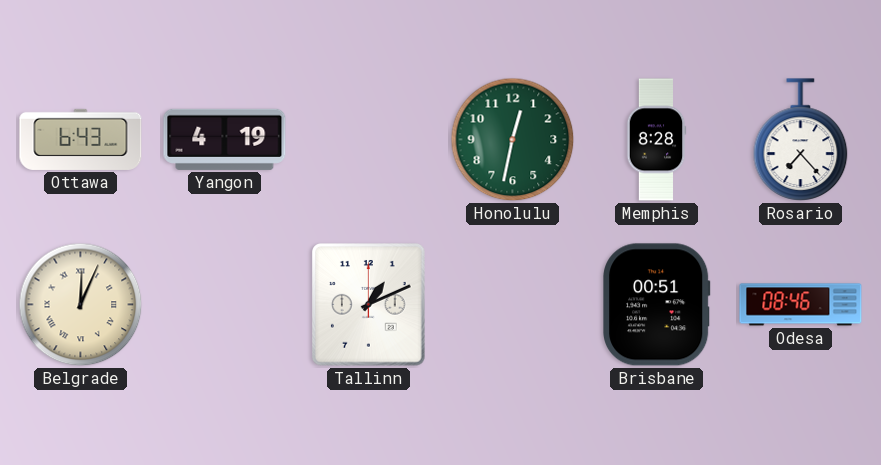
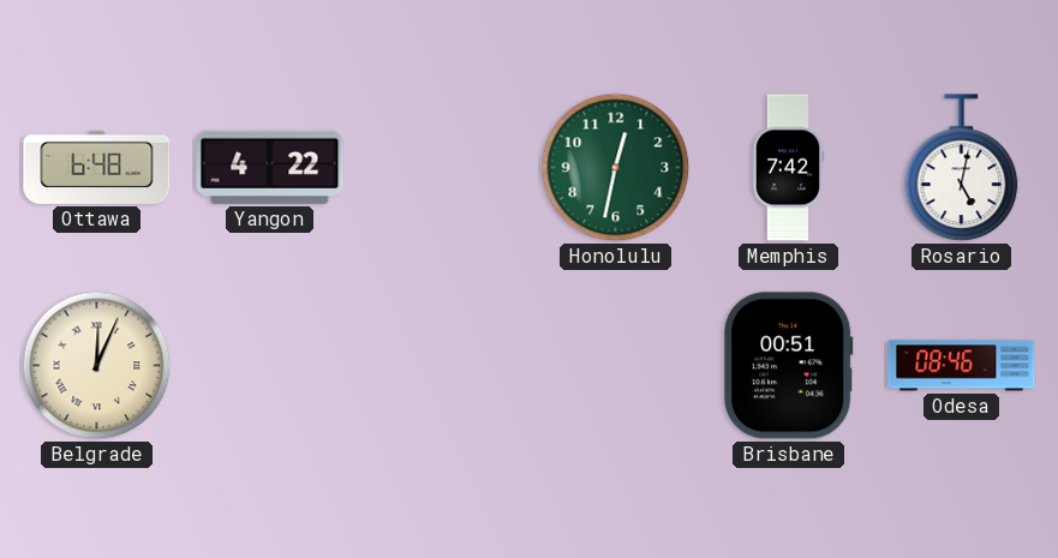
Ottawa: 6:43 -> 6:48
Yangon: 4:19 -> 4:22
Memphis: 8:28 -> 7:42
Rosario: 7:23 -> 5:02
Tallinn: 1:11 -> none
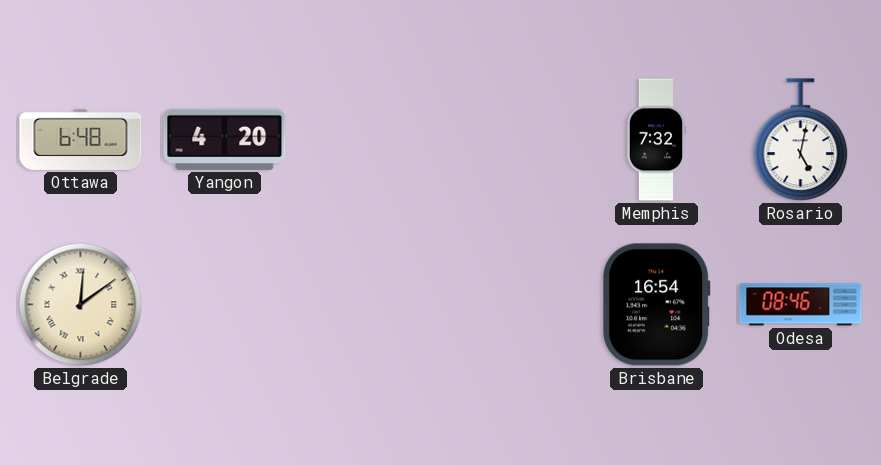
Yangon: 4:22 -> 4:20
Honolulu: 12:32 -> none
Memphis: 7:42 -> 7:32
Belgrade: 12:04 -> 12:09
Brisbane: 00:51 -> 16:54
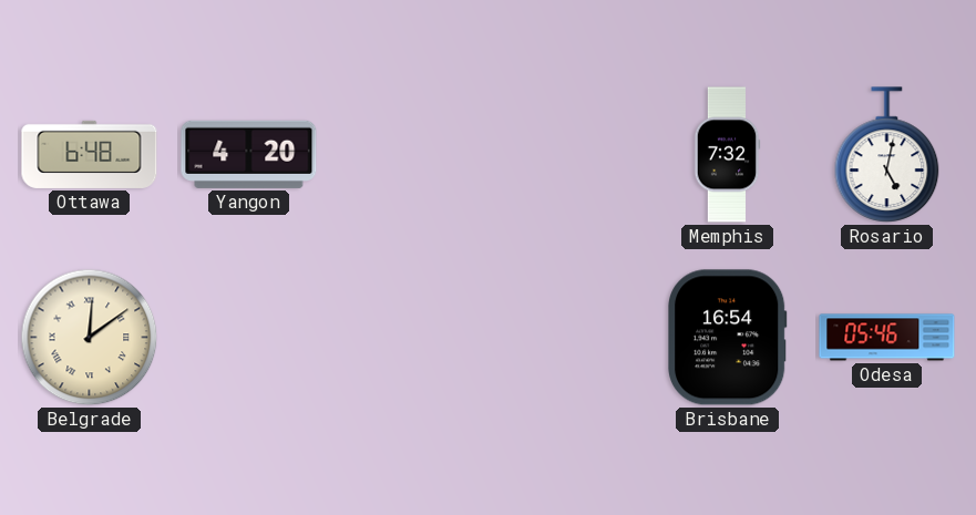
Odesa: 08:46 -> 05:46
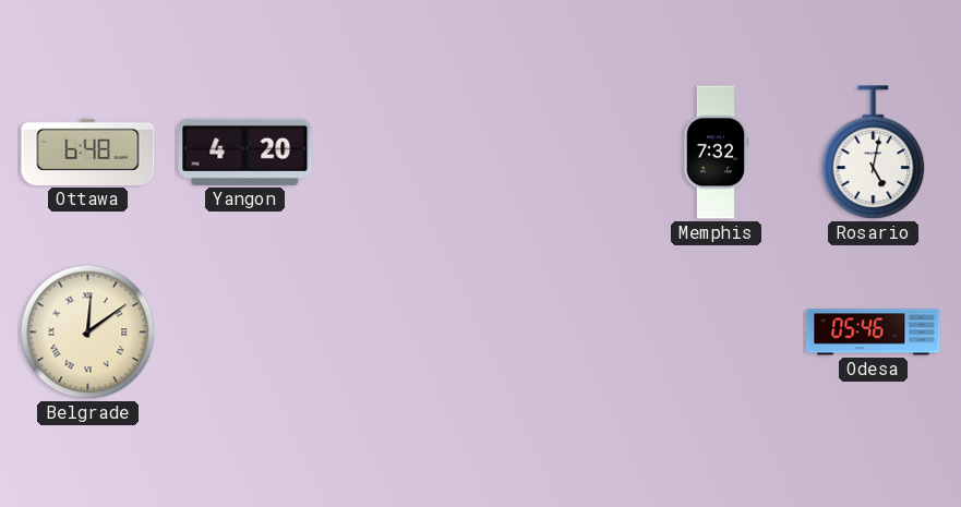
Brisbane: 16:54 -> none
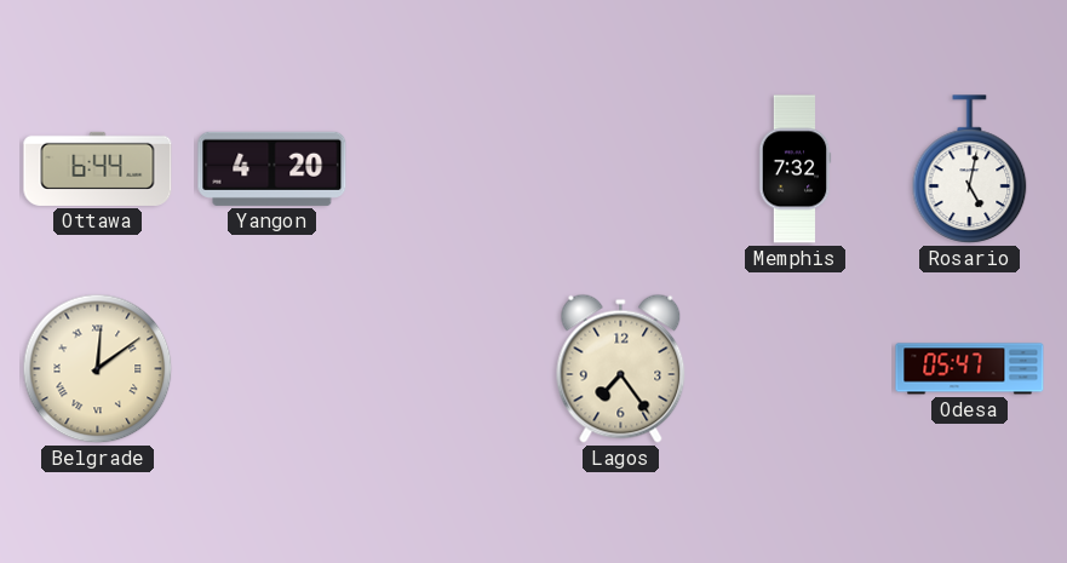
Ottawa: 6:48 -> 6:44
Lagos: none -> 7:24
Odesa: 05:46 -> 05:47
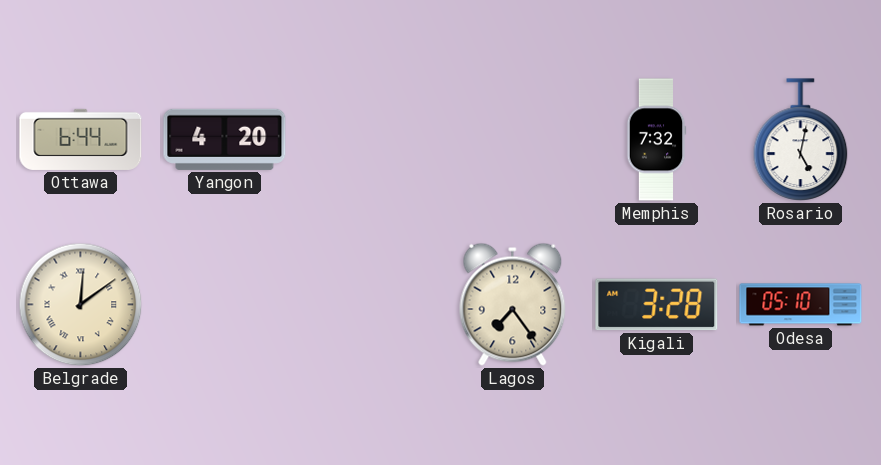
Kigali: none -> 3:28
Odesa: 05:47 -> 05:10
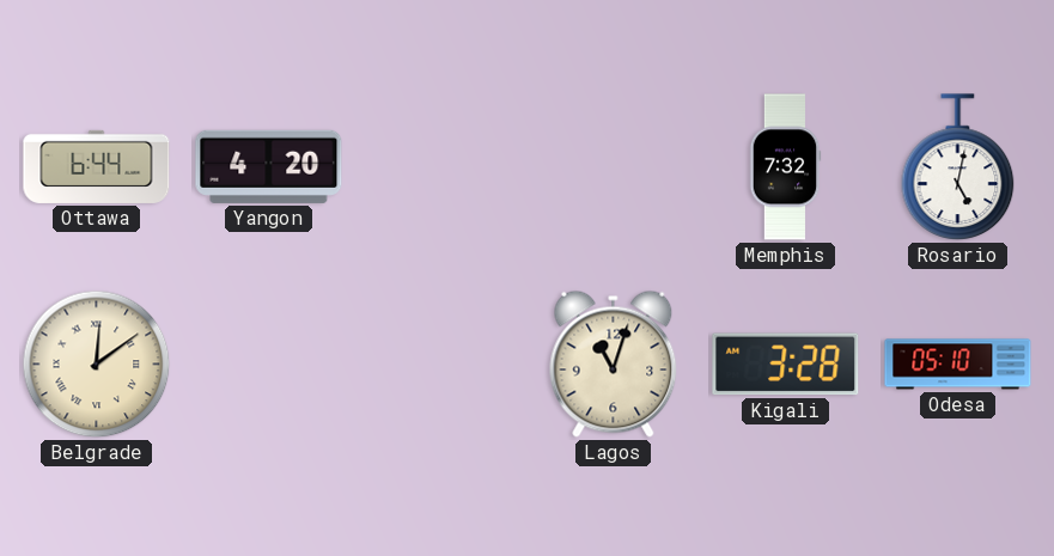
Lagos: 7:24 -> 11:03
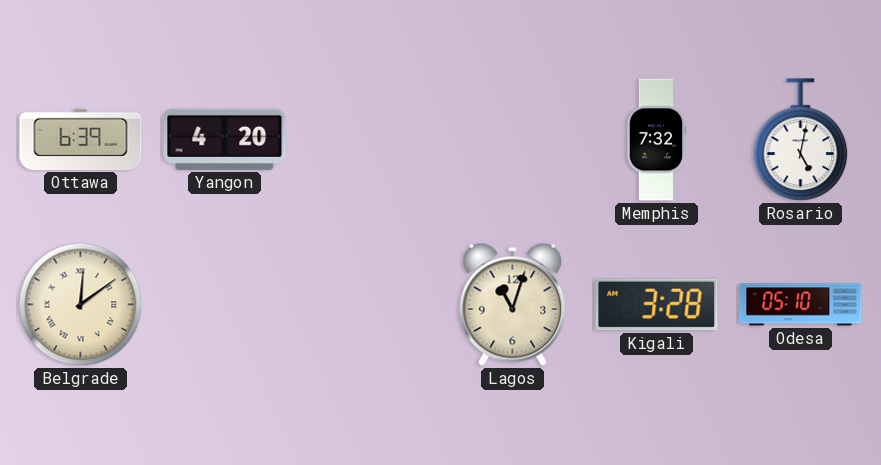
Ottawa: 6:44 -> 6:39
